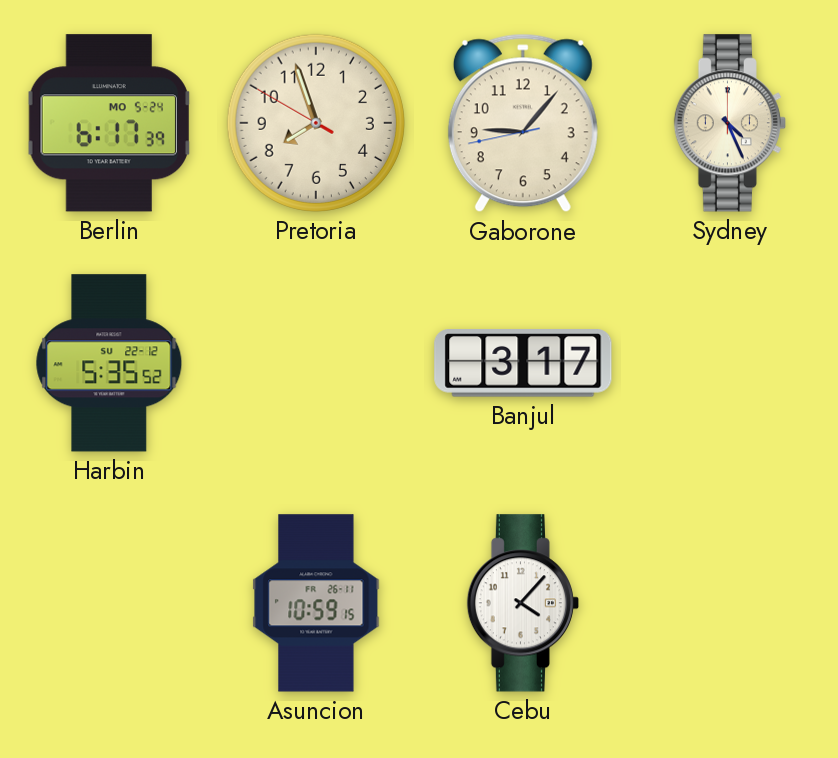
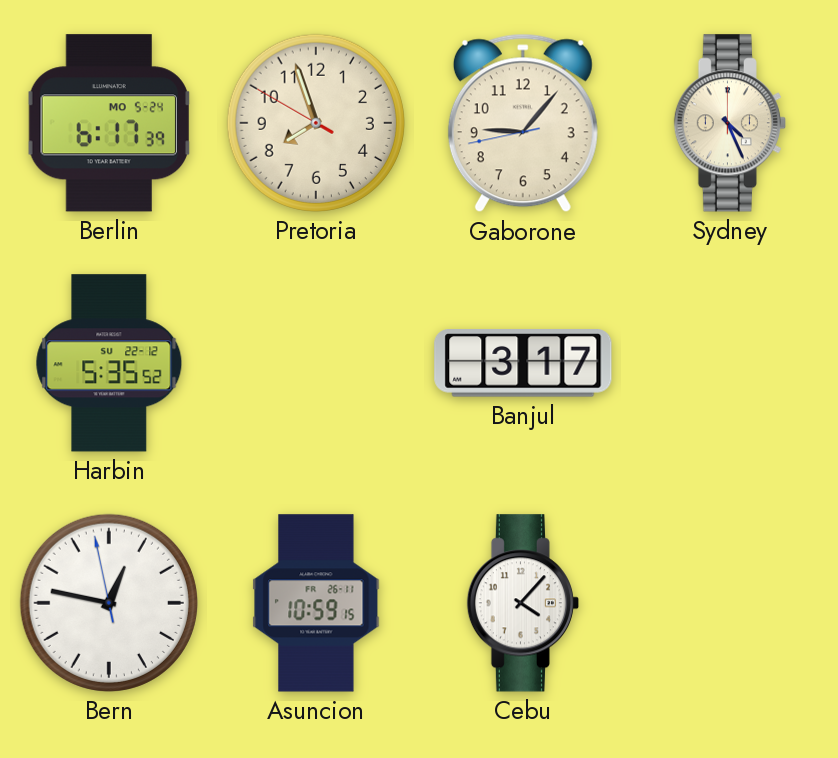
Bern: none -> 12:46
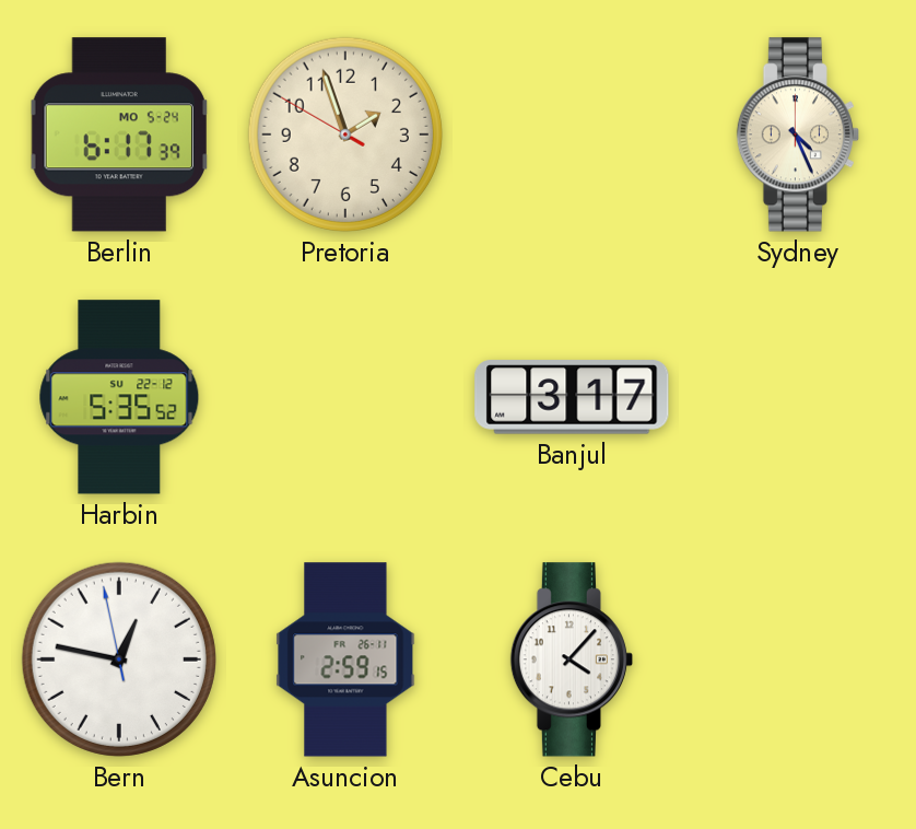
Pretoria: 7:56 -> 1:56
Gaborone: 9:06 -> none
Asuncion: 10:59 -> 2:59
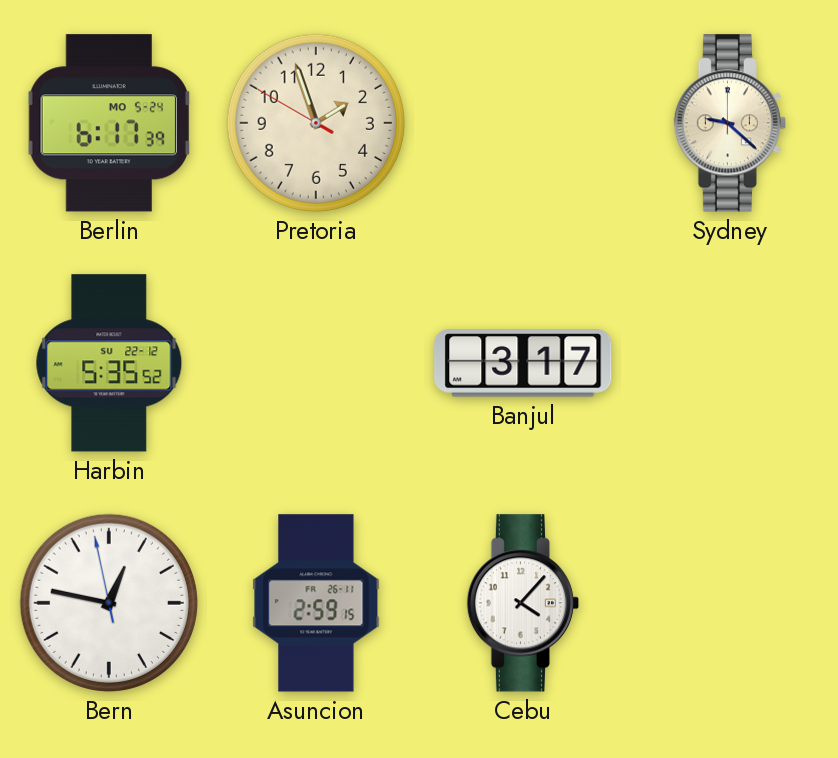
Sydney: 4:26 -> 9:22
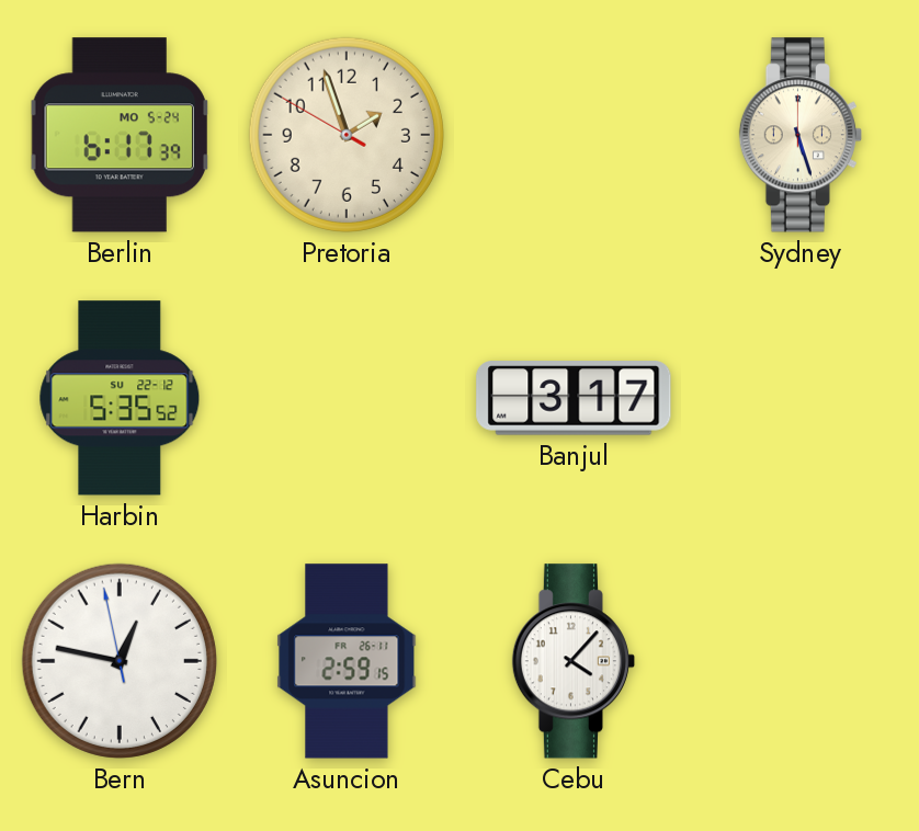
Sydney: 9:22 -> 5:27
